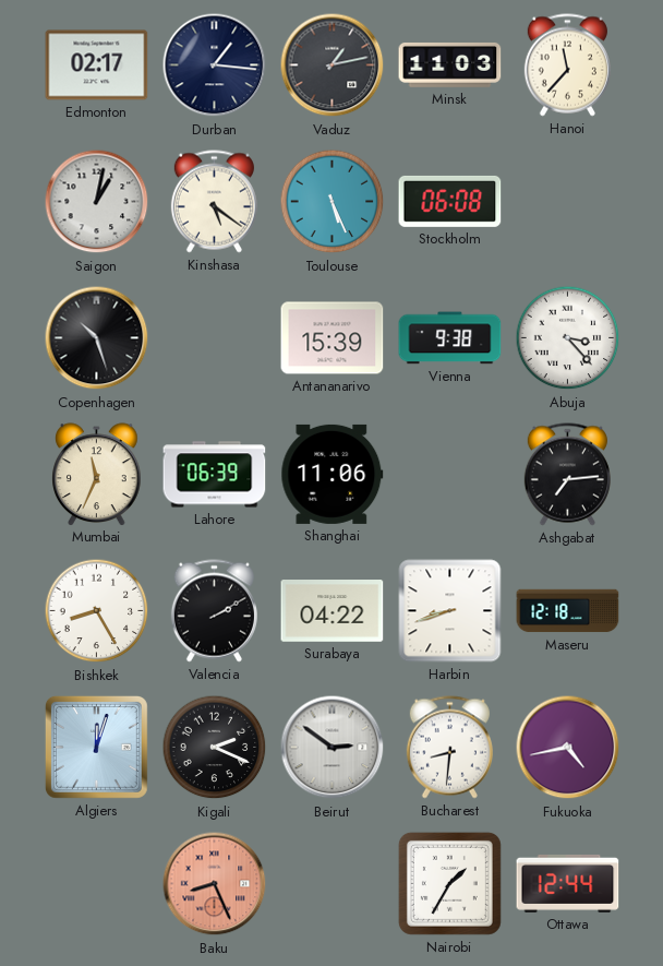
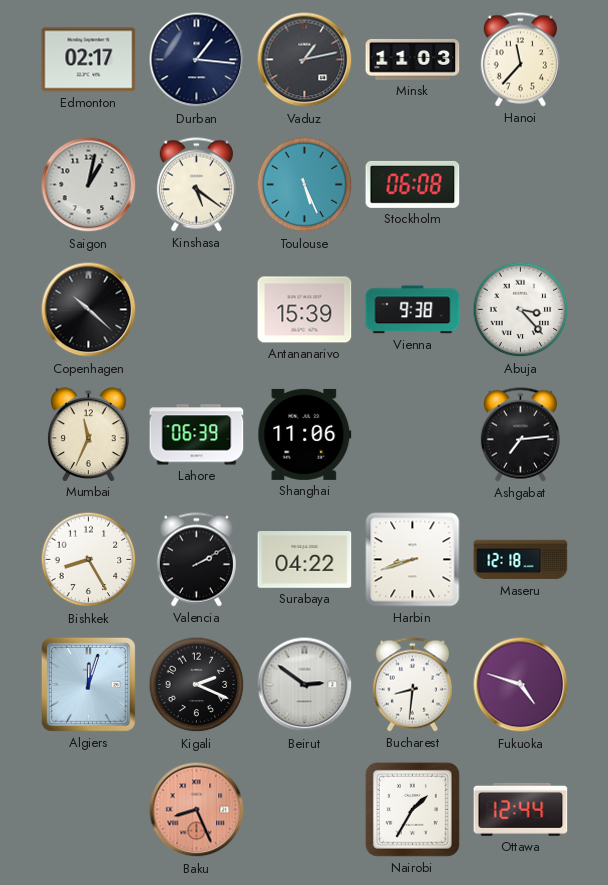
Copenhagen: 10:27 -> 10:22
Fukuoka: 4:43 -> 4:48
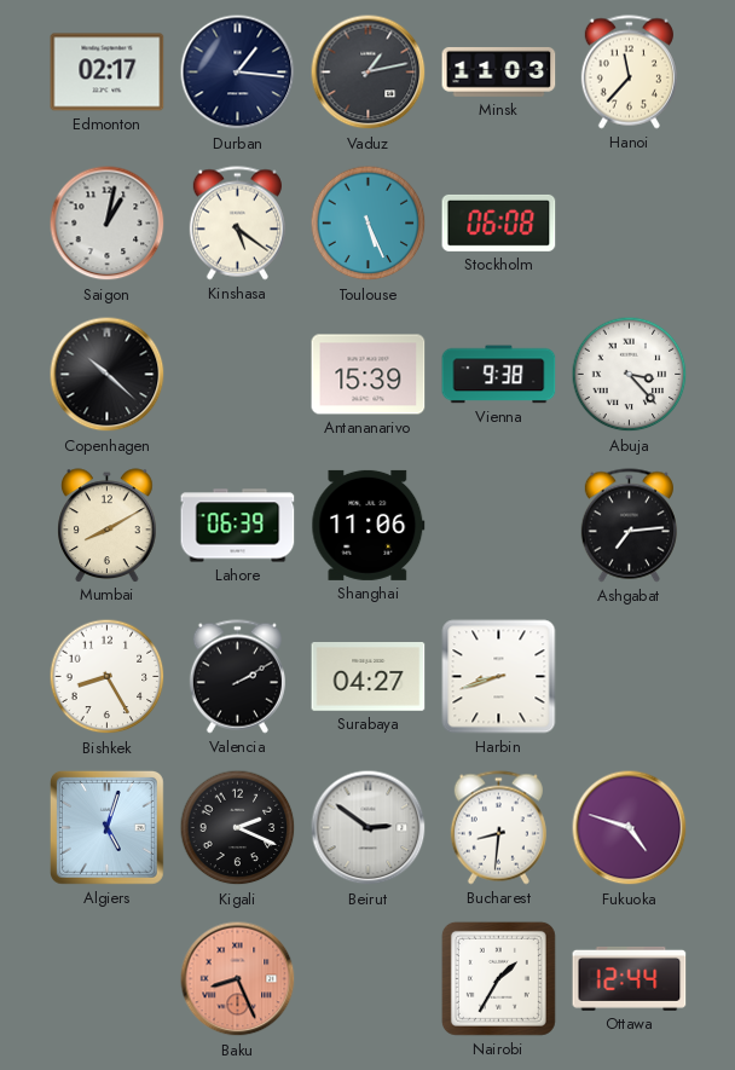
Mumbai: 11:34 -> 8:10
Surabaya: 04:22 -> 04:27
Maseru: 12:18 -> none
Algiers: 12:03 -> 5:03
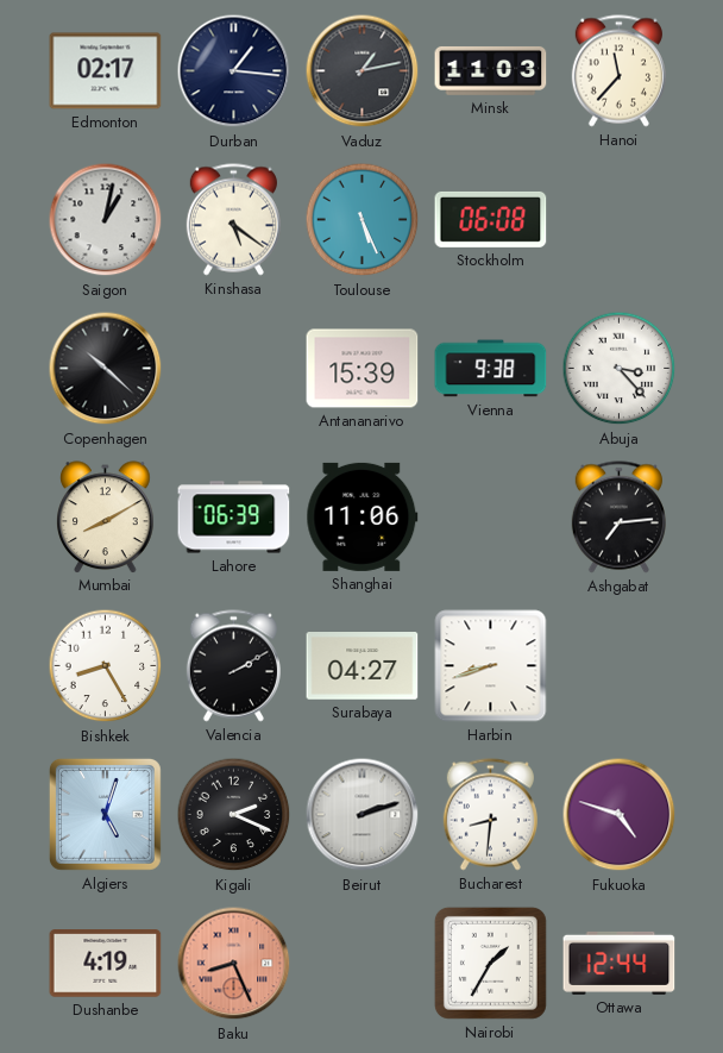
Beirut: 2:51 -> 2:12
Dushanbe: none -> 4:19
